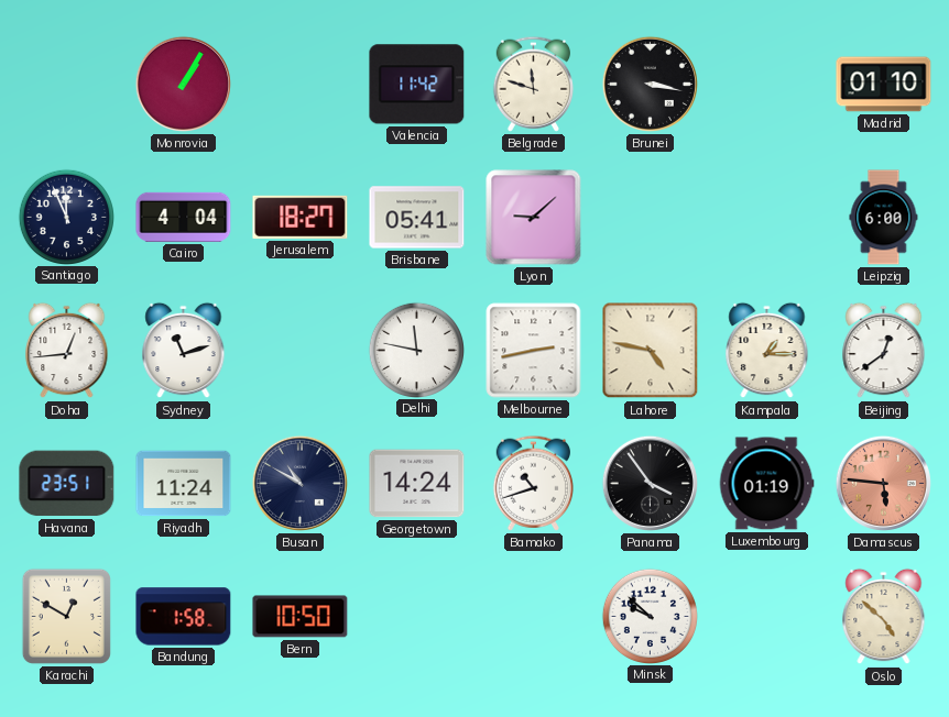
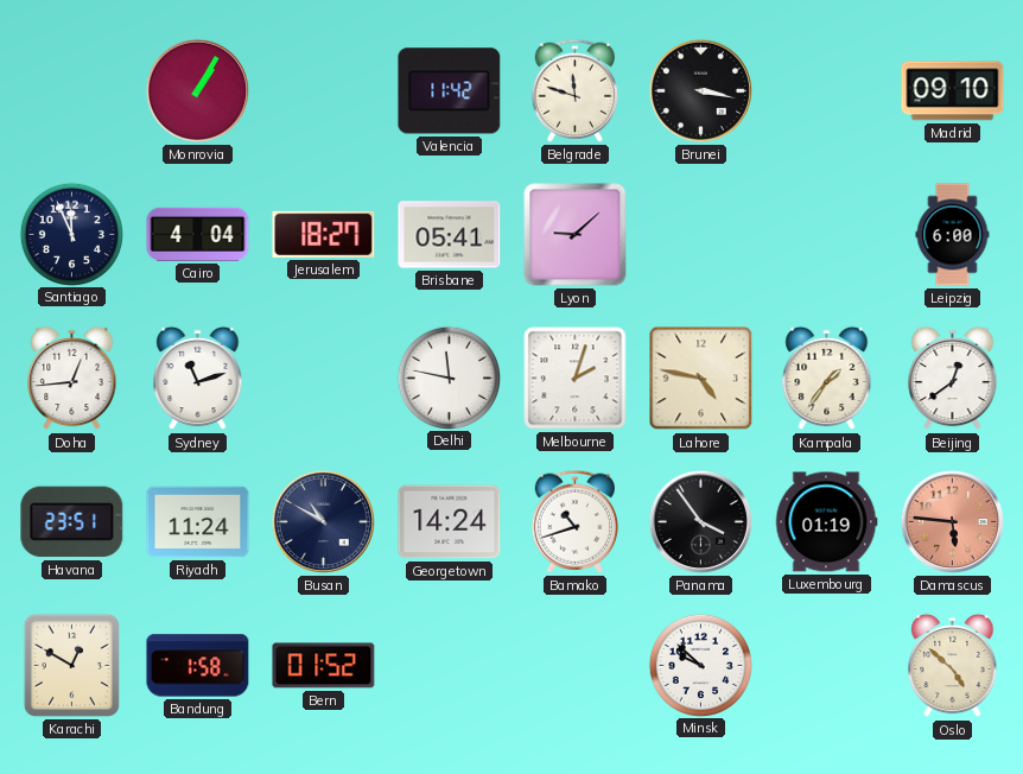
Madrid: 01:10 -> 09:10
Melbourne: 2:43 -> 2:03
Kampala: 1:15 -> 1:36
Bern: 10:50 -> 01:52
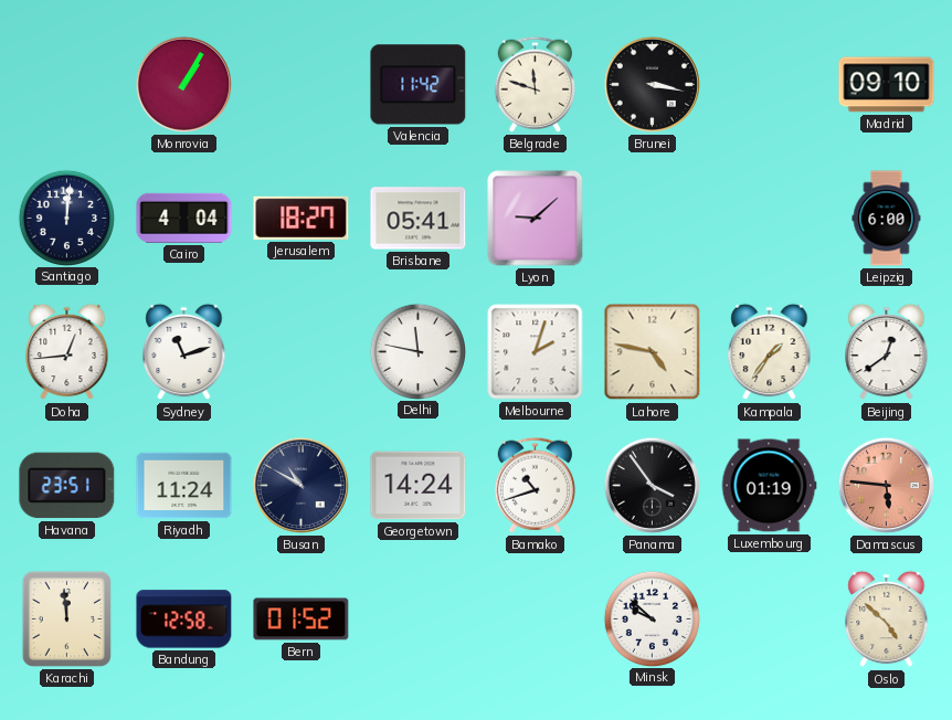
Santiago: 11:56 -> 12:01
Karachi: 12:50 -> 11:59
Bandung: 1:58 -> 12:58
